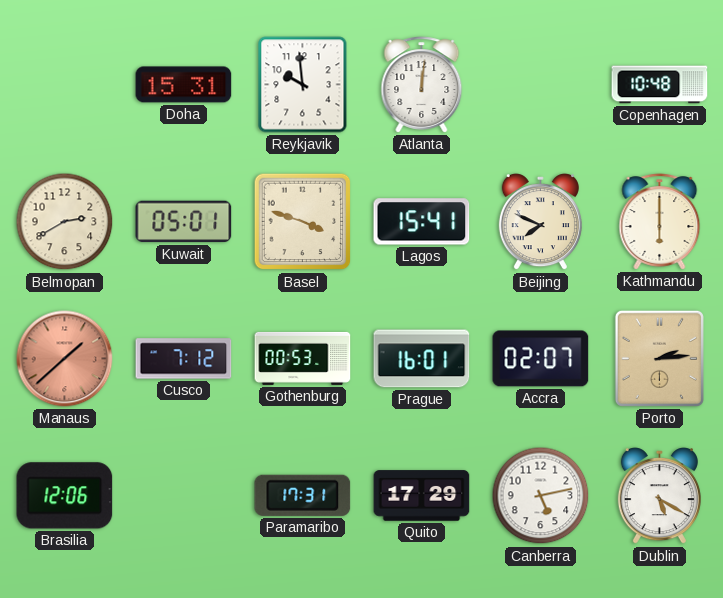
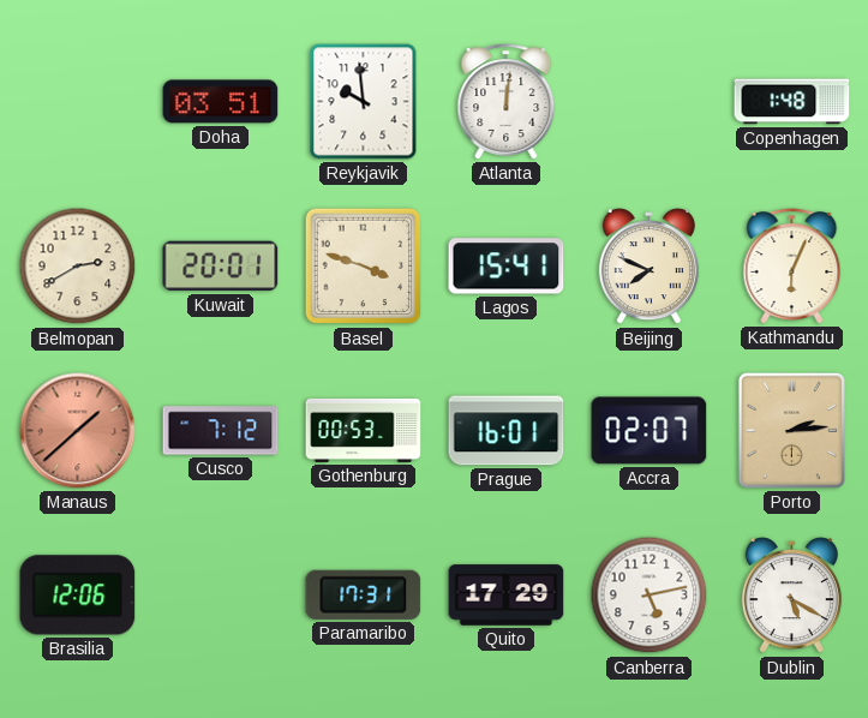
Doha: 15:31 -> 03:51
Copenhagen: 10:48 -> 1:48
Kuwait: 05:01 -> 20:01
Kathmandu: 6:00 -> 6:04
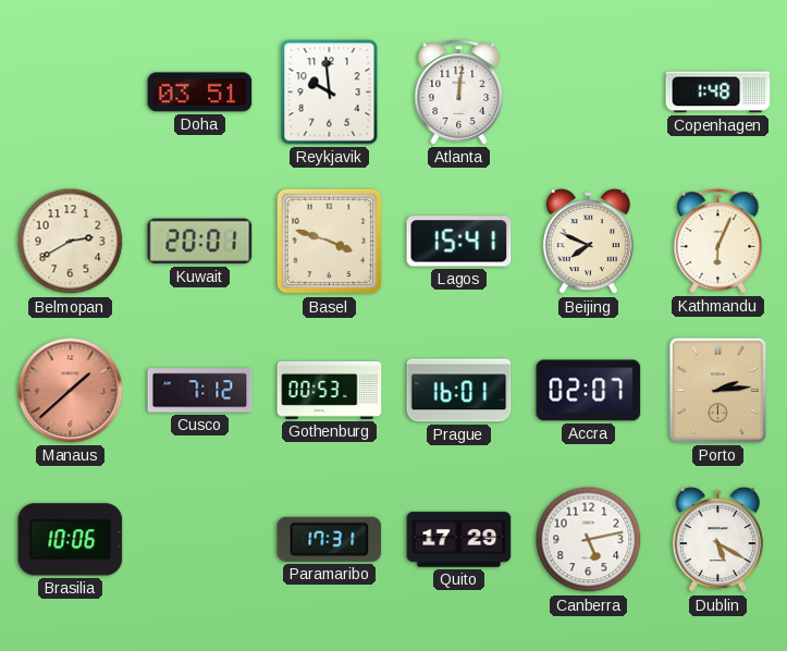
Brasilia: 12:06 -> 10:06
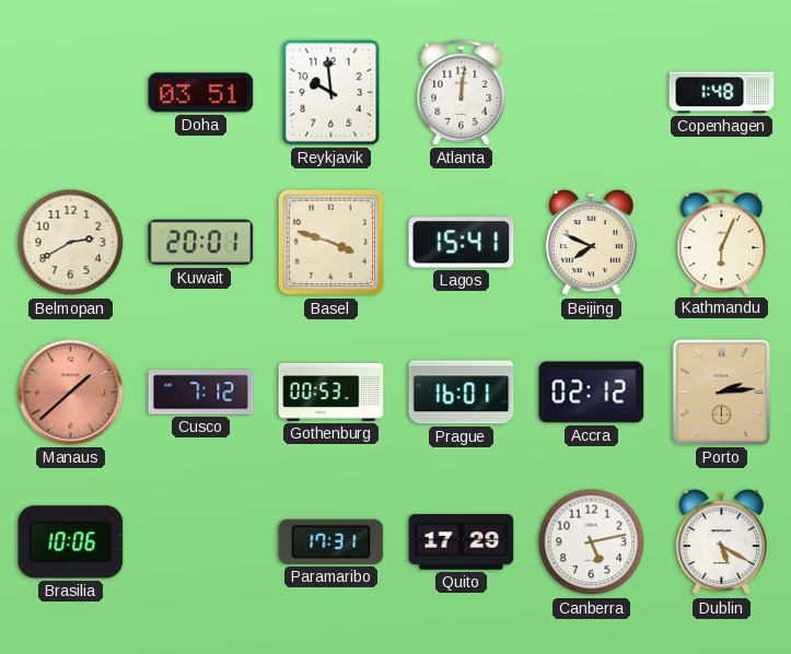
Accra: 02:07 -> 02:12
